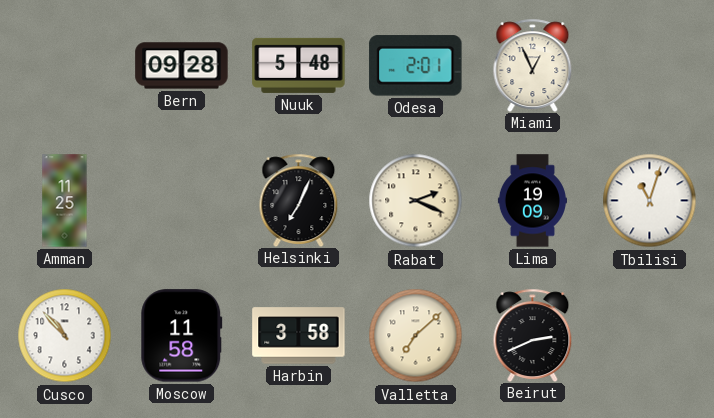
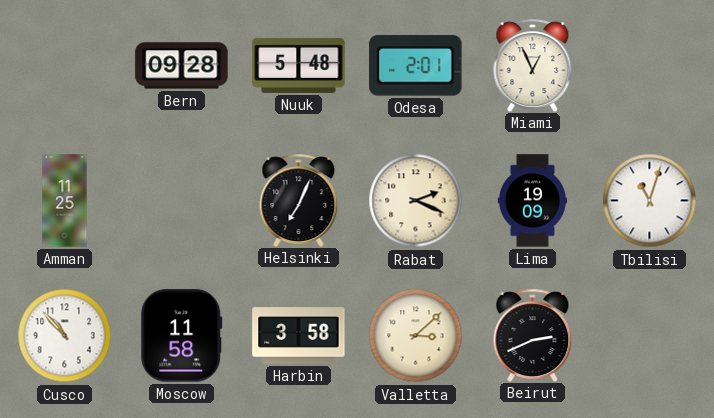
Valletta: 7:08 -> 3:08
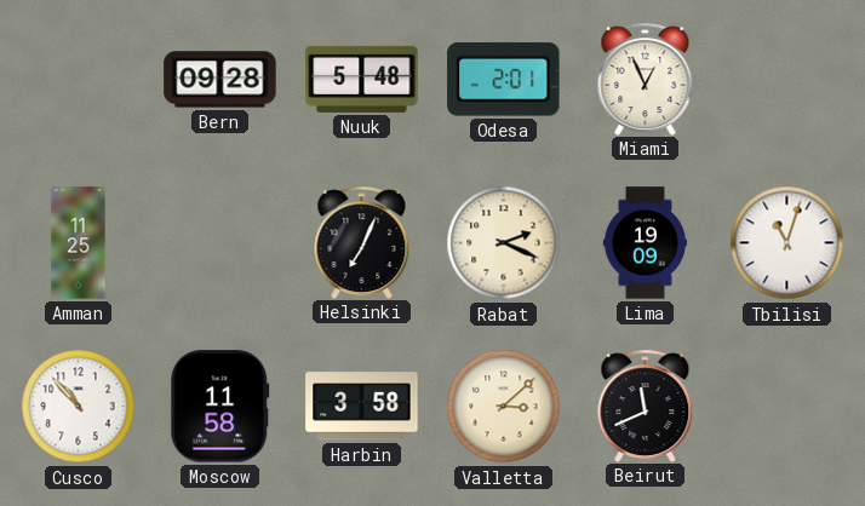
Beirut: 2:41 -> 11:41
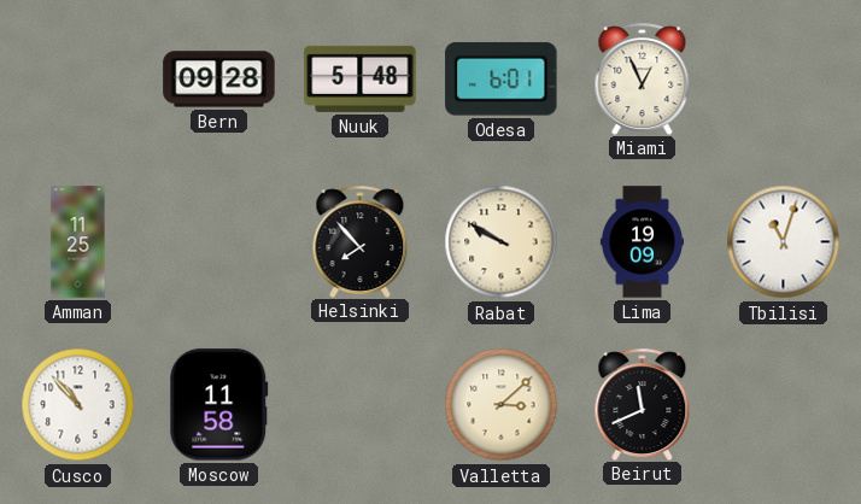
Odesa: 2:01 -> 6:01
Helsinki: 7:04 -> 7:53
Rabat: 2:19 -> 9:50
Harbin: 3:58 -> none
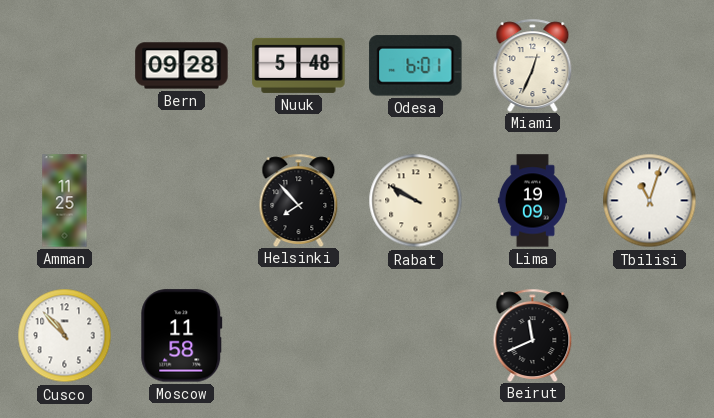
Miami: 12:56 -> 12:34
Valletta: 3:08 -> none
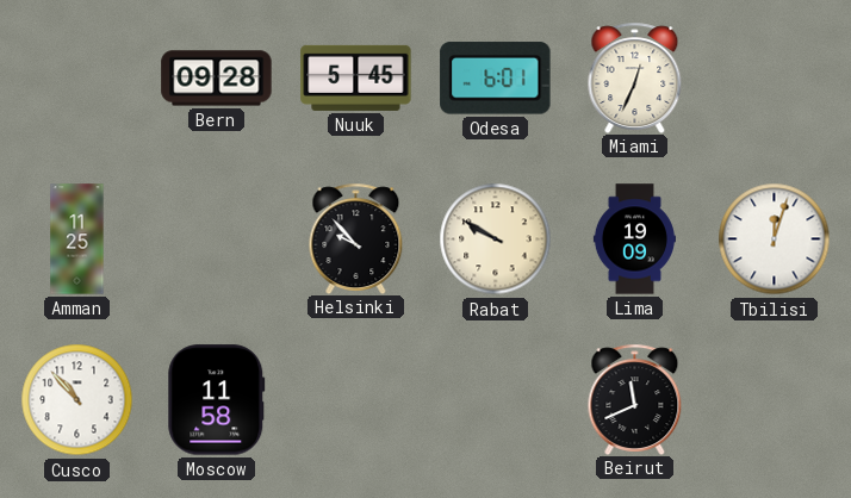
Nuuk: 5:48 -> 5:45
Helsinki: 7:53 -> 9:53
Tbilisi: 11:03 -> 12:03
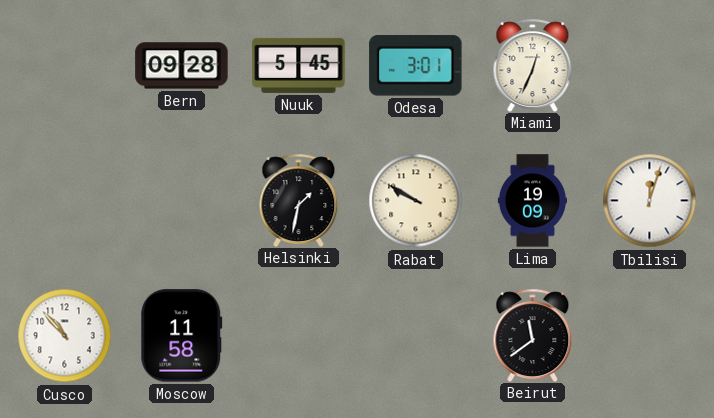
Odesa: 6:01 -> 3:01
Amman: 11:25 -> none
Helsinki: 9:53 -> 1:32
Beirut: 11:41 -> 11:39
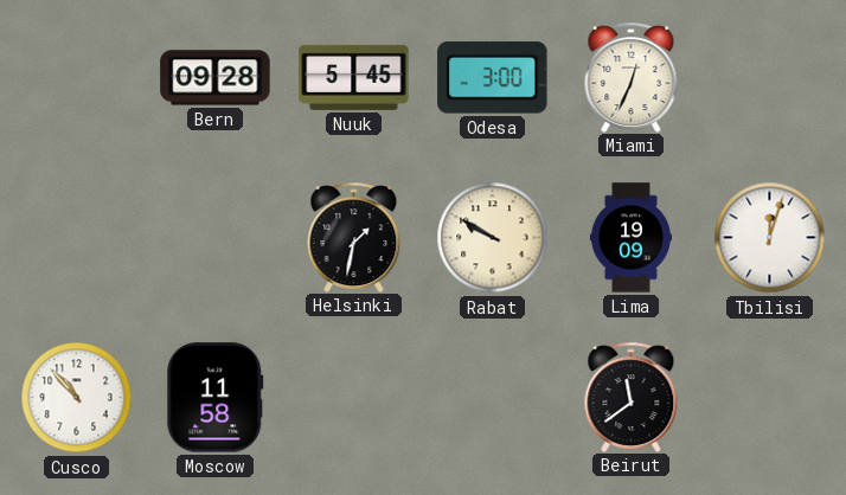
Odesa: 3:01 -> 3:00
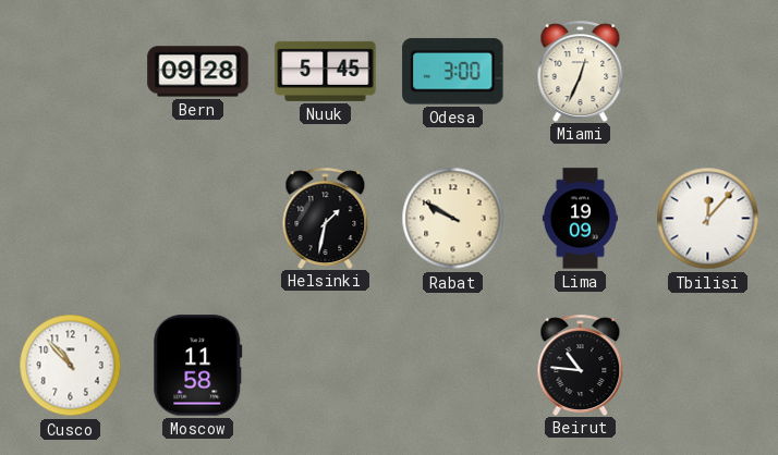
Tbilisi: 12:03 -> 12:07
Beirut: 11:39 -> 10:46
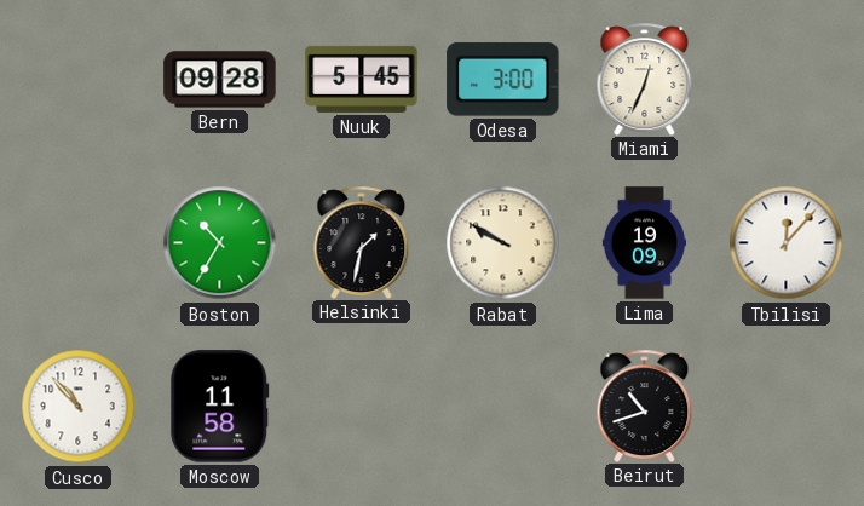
Boston: none -> 10:35
Beirut: 10:46 -> 10:42
